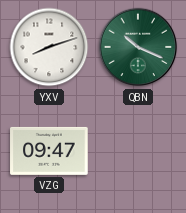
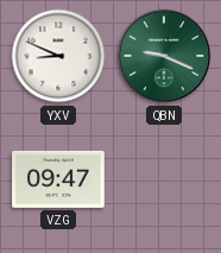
YXV: 8:12 -> 8:49
QBN: 10:19 -> 9:19
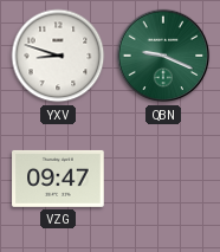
YXV: 8:49 -> 8:48
